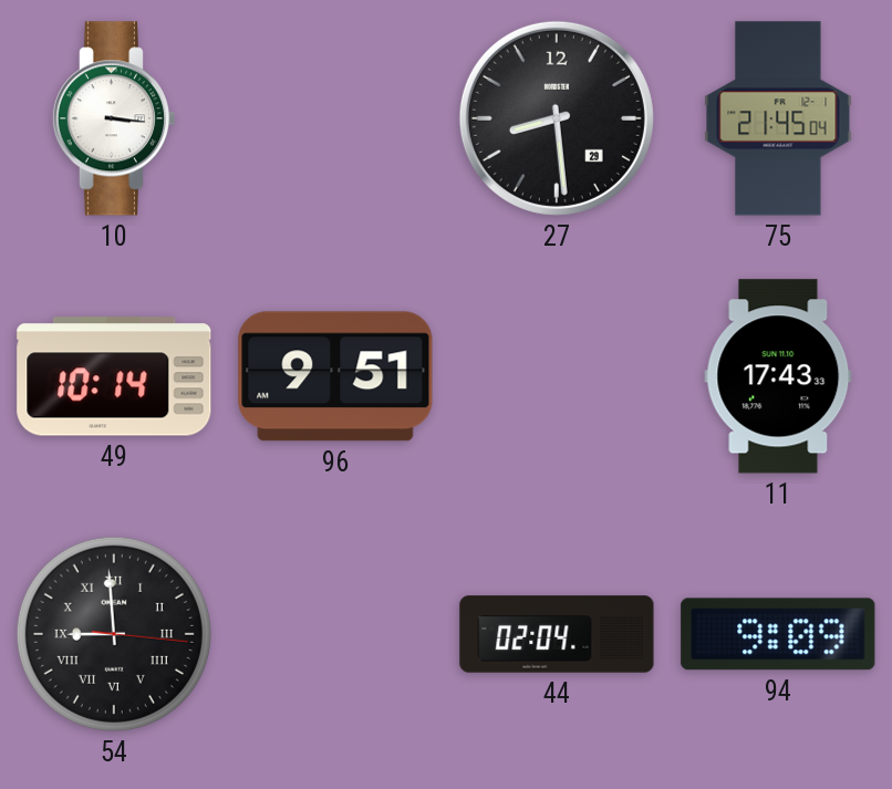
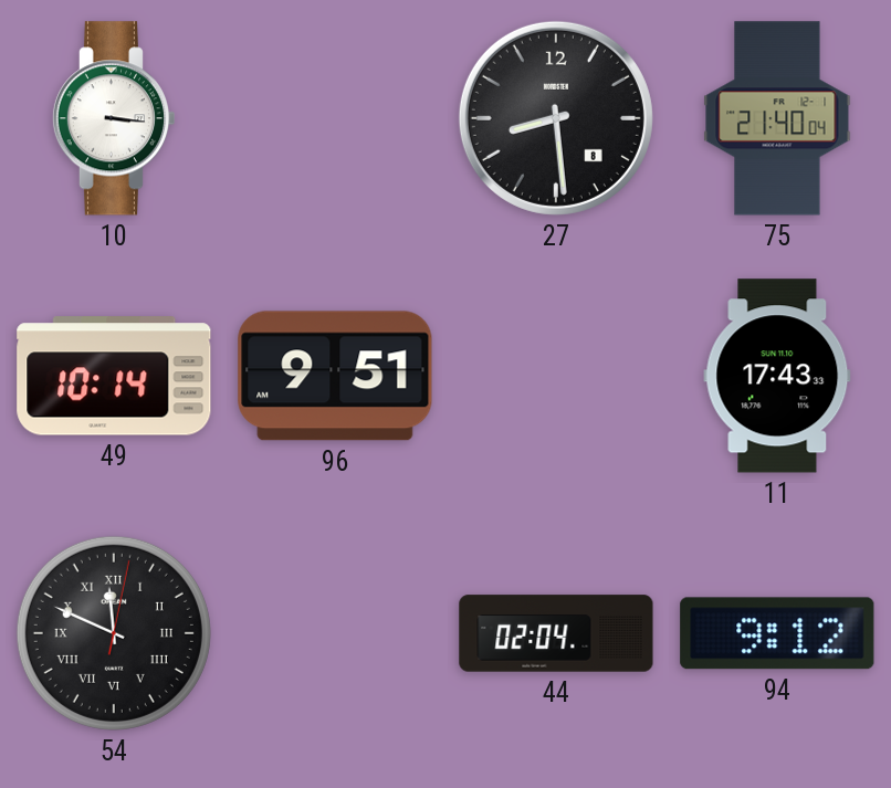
27 date: 29 -> 8
75: 21:45 -> 21:40
54: 8:59 -> 11:49
94: 9:09 -> 9:12
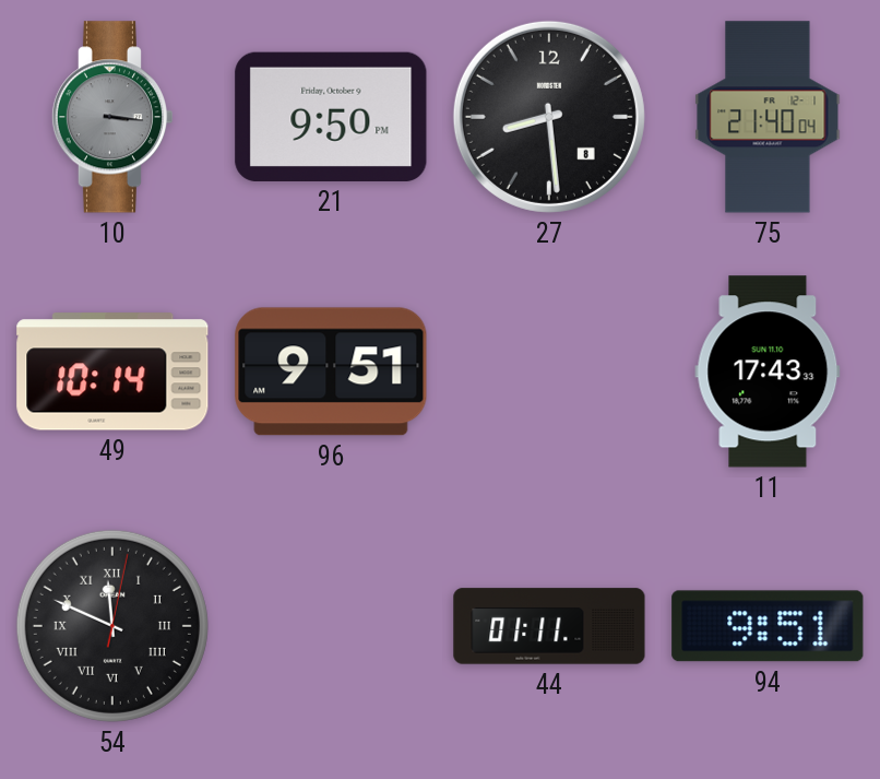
10 dial: white -> grey
21: none -> 9:50
44: 02:04 -> 01:11
94: 9:12 -> 9:51
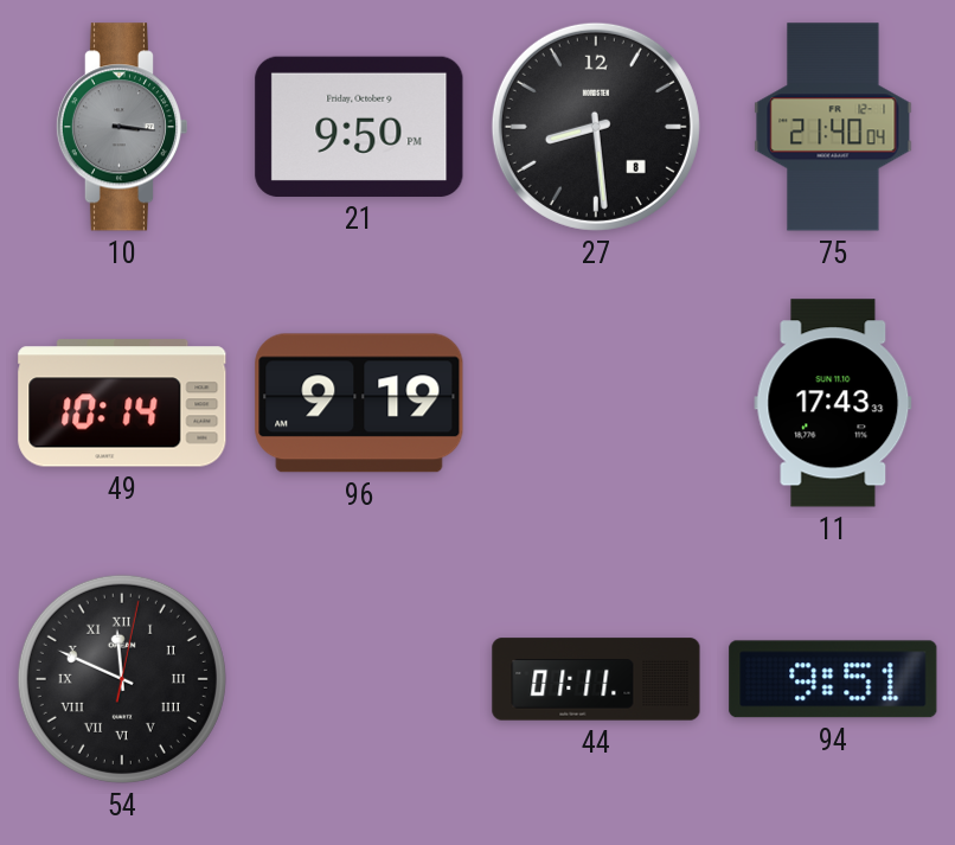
96: 9:51 -> 9:19
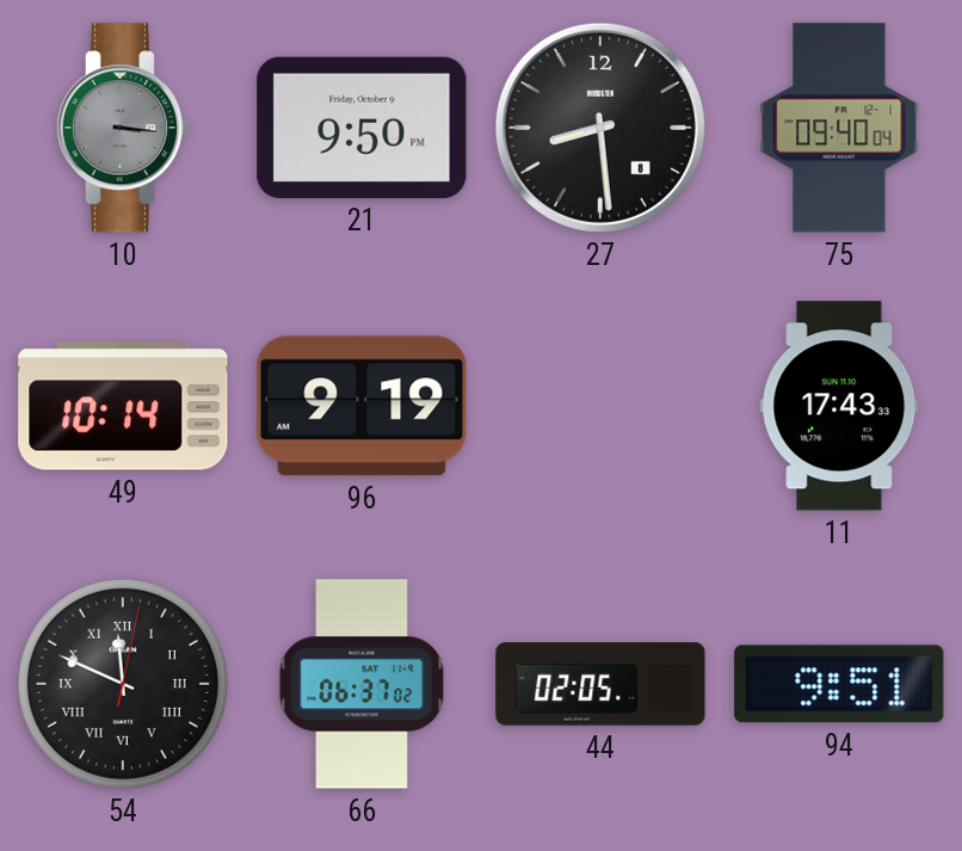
75: 21:40 -> 09:40
66: none -> 06:37
44: 01:11 -> 02:05
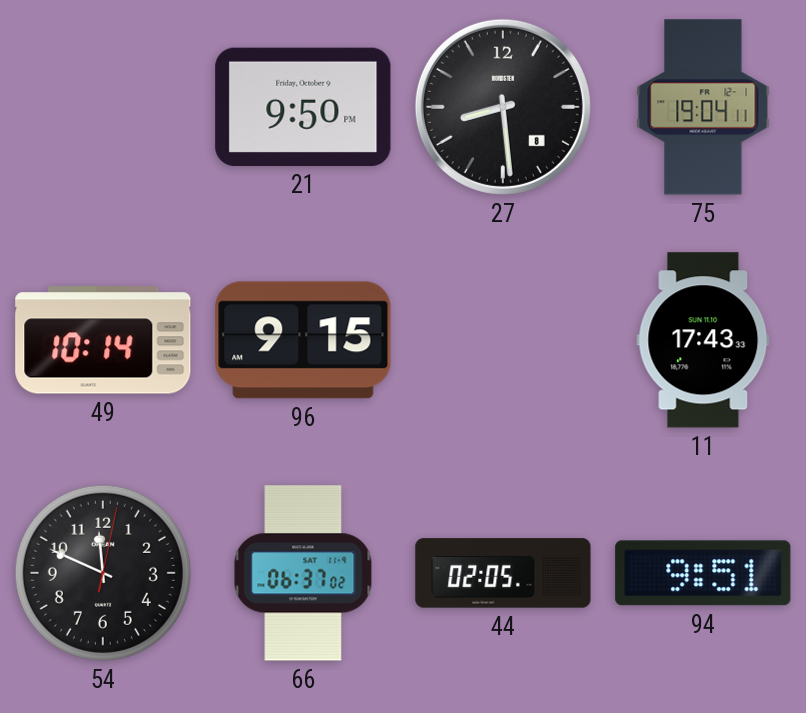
10: 3:16 -> none
75: 09:40 -> 19:04
96: 9:19 -> 9:15
54 numerals: Roman -> Arabic
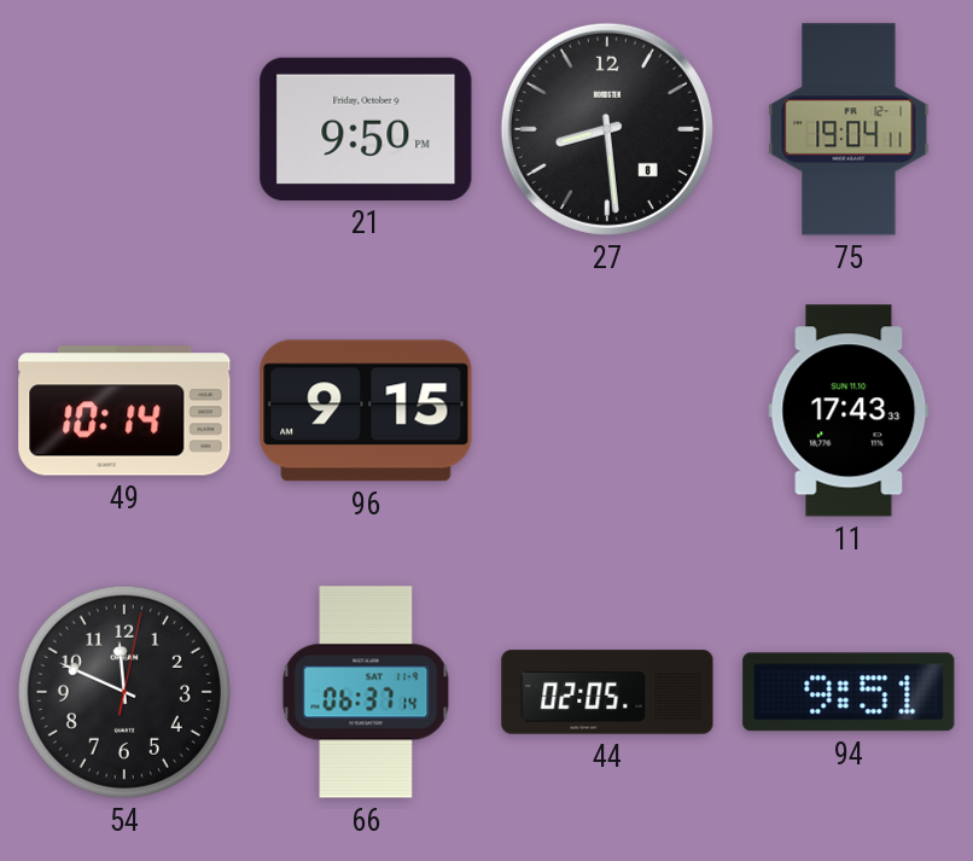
66: 06:37:02 -> 06:37:14
